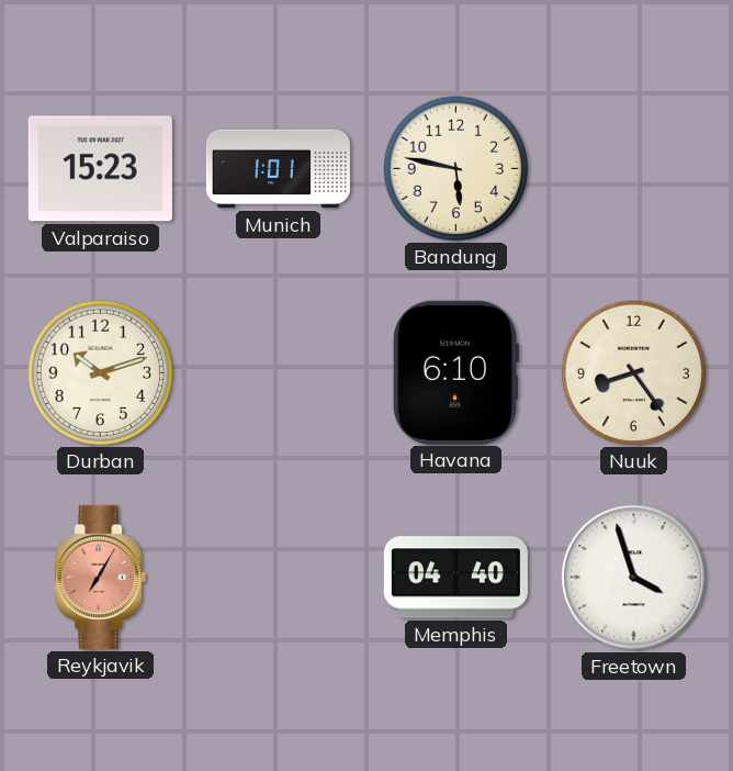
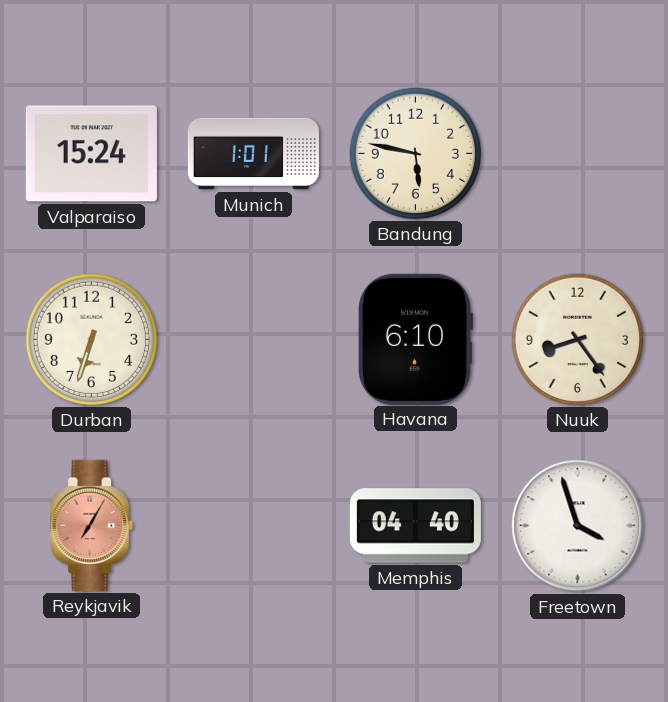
Valparaiso: 15:23 -> 15:24
Durban: 10:12 -> 6:33
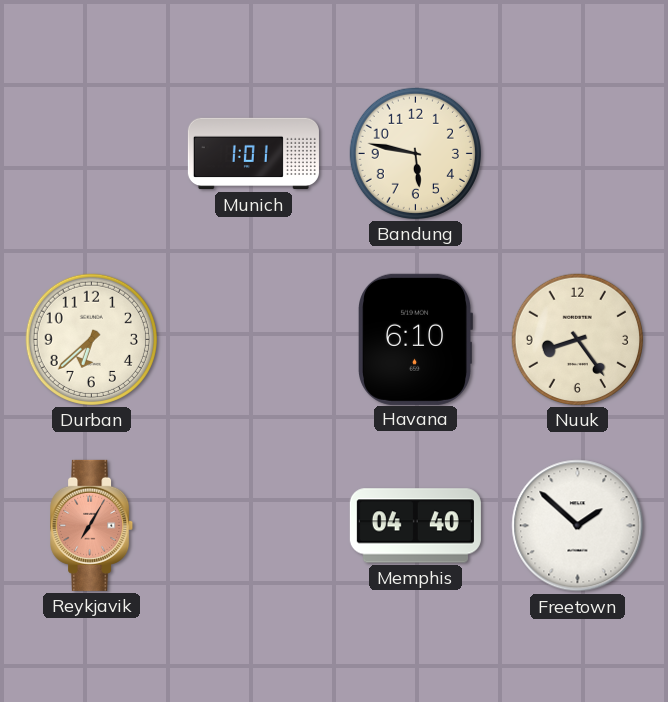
Valparaiso: 15:24 -> none
Durban: 6:33 -> 6:38
Freetown: 3:57 -> 1:52
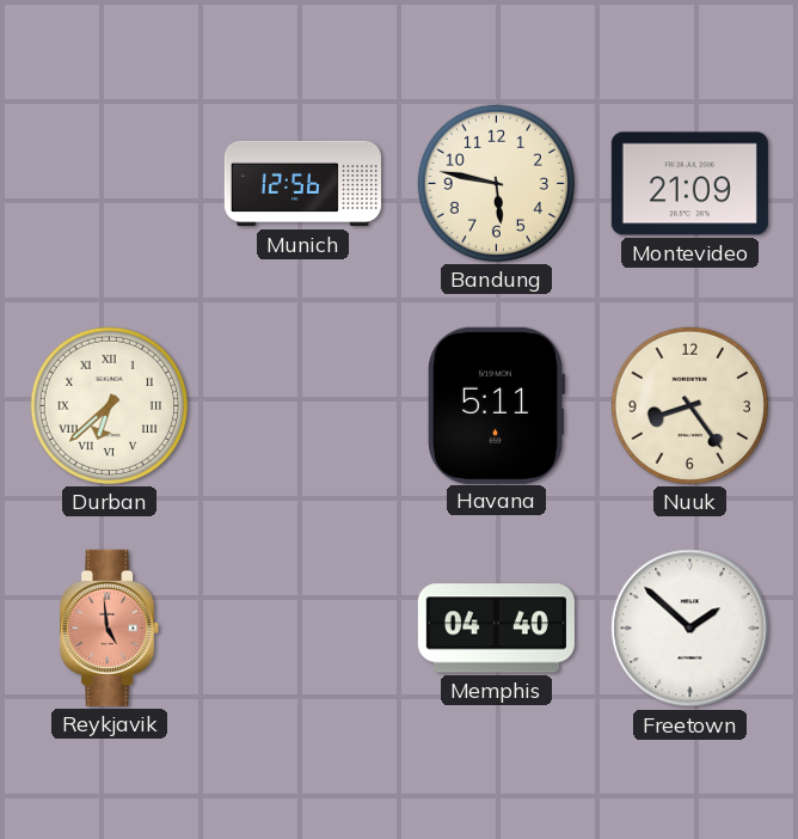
Munich: 1:01 -> 12:56
Montevideo: none -> 21:09
Durban numerals: Arabic -> Roman
Havana: 6:10 -> 5:11
Reykjavik: 7:05 -> 4:59
